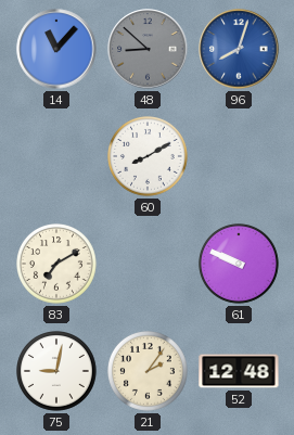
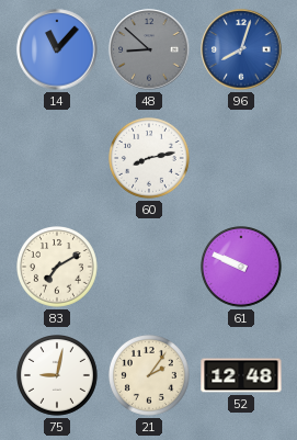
60: 8:10 -> 8:13
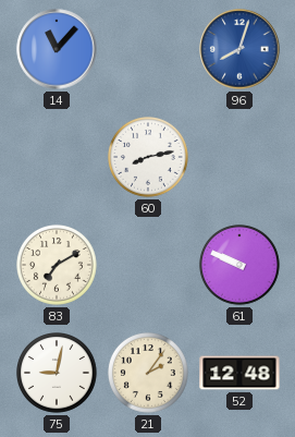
48: 8:52 -> none
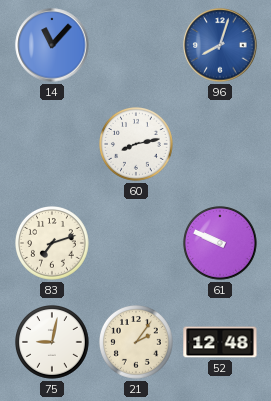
83: 7:10 -> 7:12
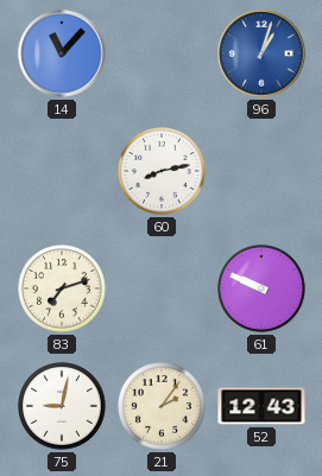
96: 8:03 -> 1:03
52: 12:48 -> 12:43
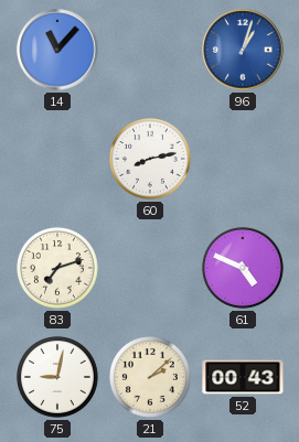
61: 9:49 -> 4:49
21: 2:06 -> 2:08
52: 12:43 -> 00:43
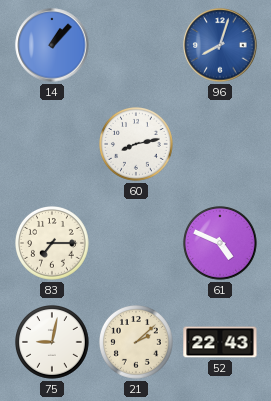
14: 11:07 -> 1:07
96: 1:03 -> 8:03
83: 7:12 -> 7:15
52: 00:43 -> 22:43
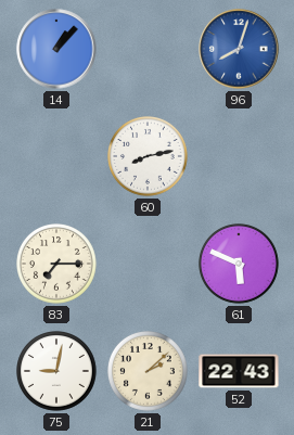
61: 4:49 -> 5:49
